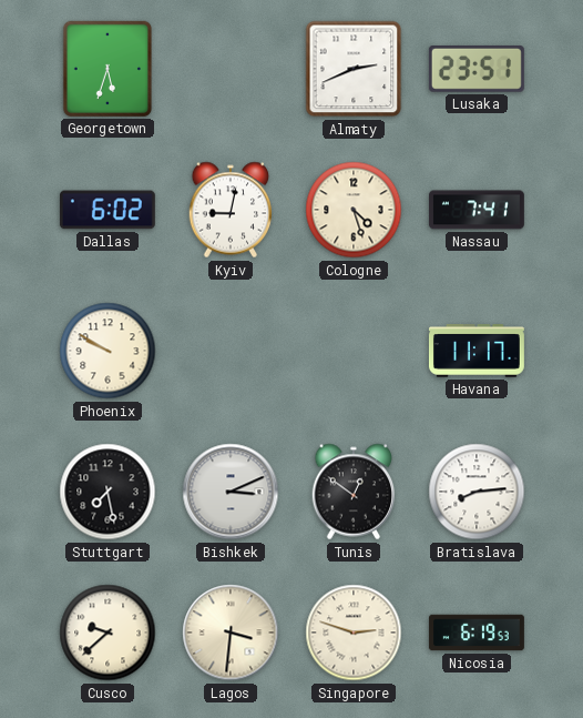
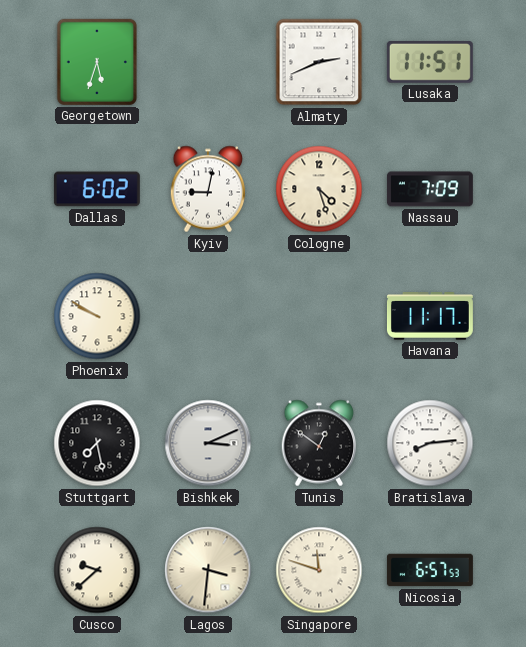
Lusaka: 23:51 -> 11:51
Nassau: 7:41 -> 7:09
Singapore: 2:48 -> 11:48
Nicosia: 6:19 -> 6:57
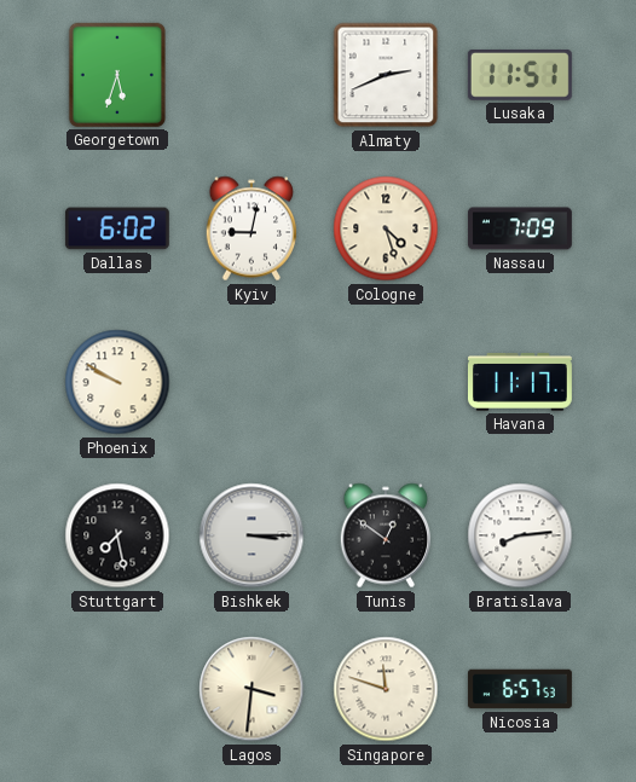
Bishkek: 3:11 -> 3:15
Cusco: 9:38 -> none
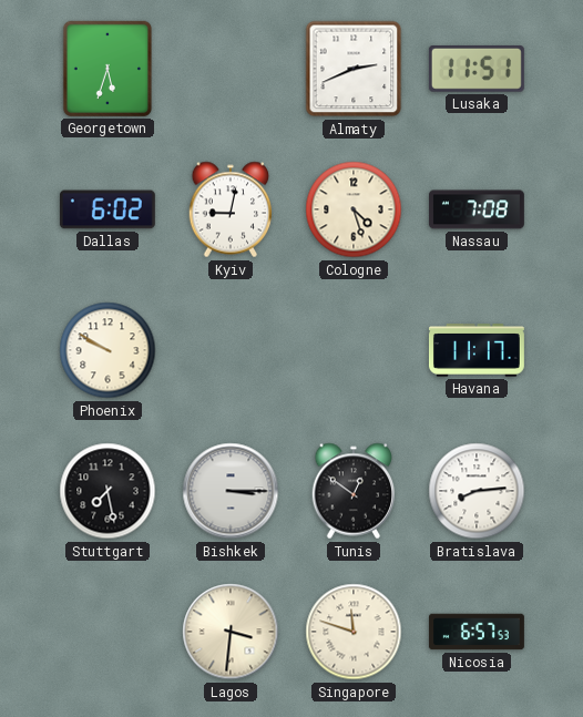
Nassau: 7:09 -> 7:08
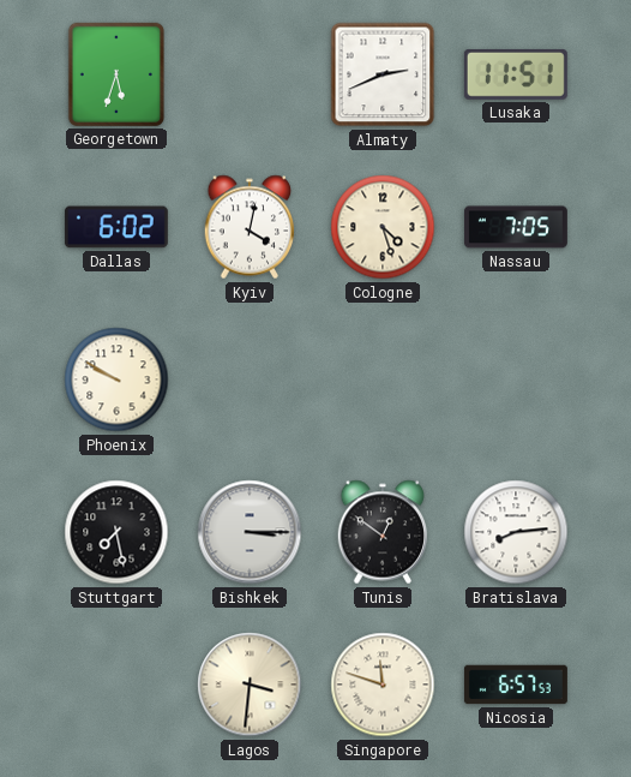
Kyiv: 9:02 -> 4:02
Nassau: 7:08 -> 7:05
Havana: 11:17 -> none
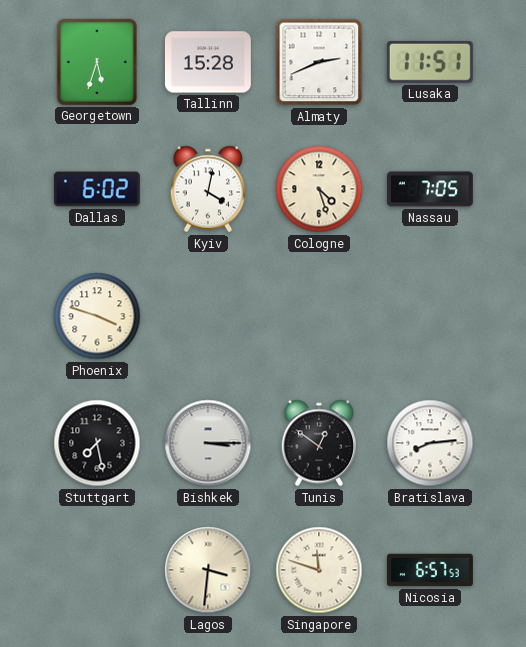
Tallinn: none -> 15:28
Phoenix: 9:50 -> 3:48
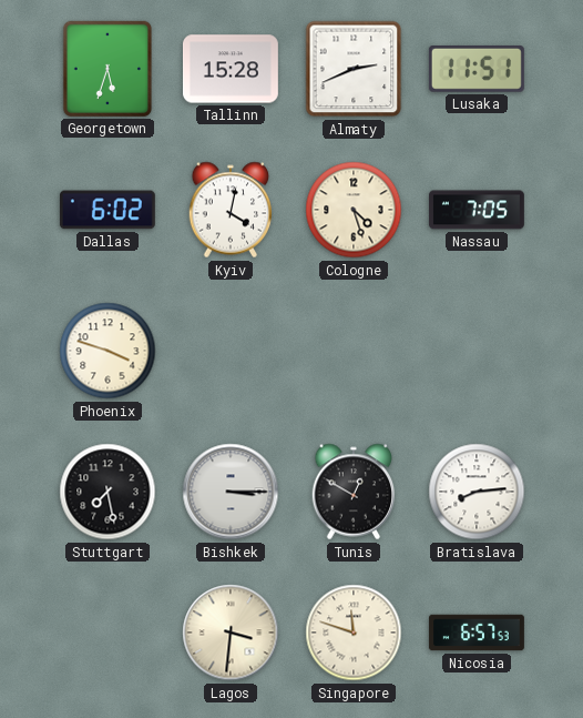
Tunis: 12:51 -> 12:50
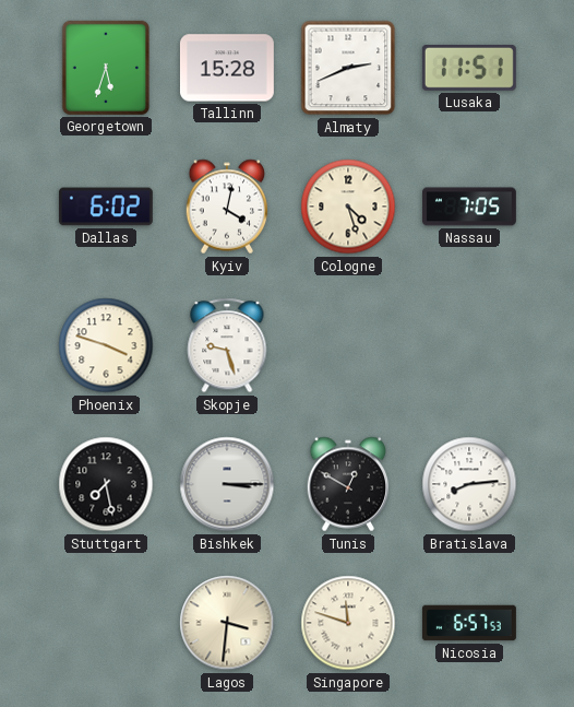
Skopje: none -> 9:27
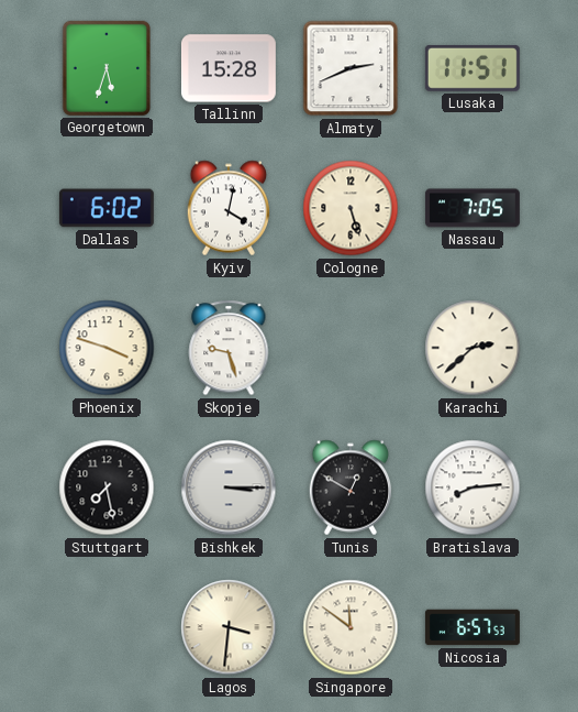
Cologne: 4:27 -> 5:27
Karachi: none -> 2:38
Singapore: 11:48 -> 11:51
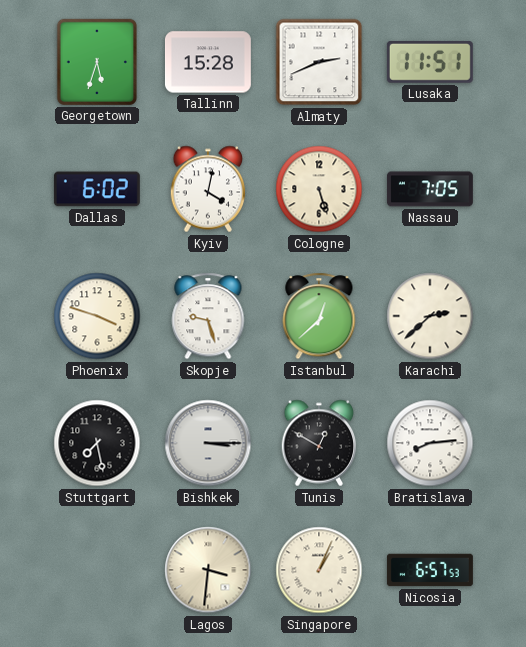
Istanbul: none -> 12:38
Singapore: 11:51 -> 1:04
